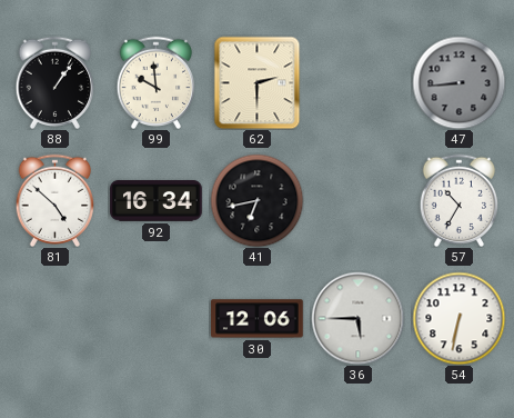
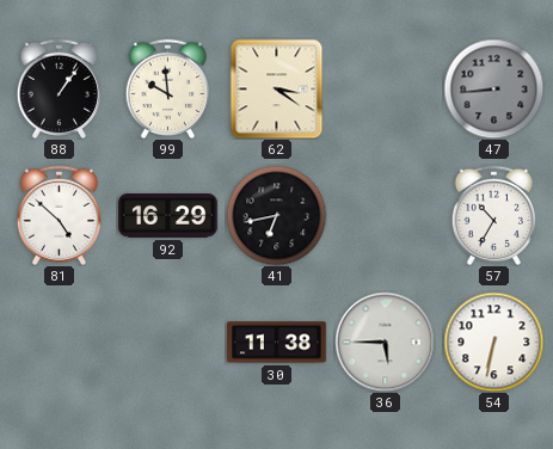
62: 2:30 -> 3:21
92: 16:34 -> 16:29
30: 12:06 -> 11:38
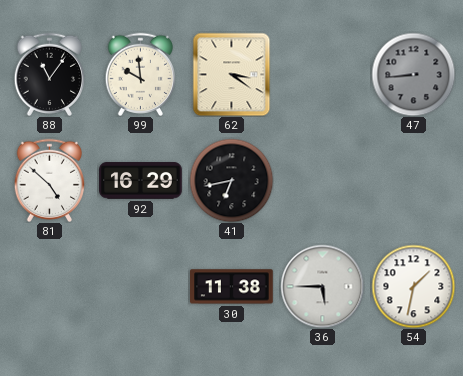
88: 1:06 -> 11:06
57: 10:35 -> none
54: 6:32 -> 1:32
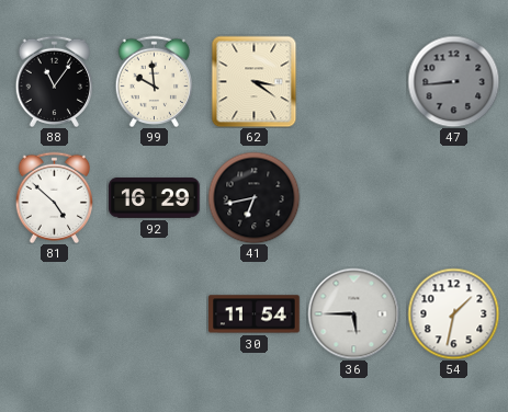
30: 11:38 -> 11:54
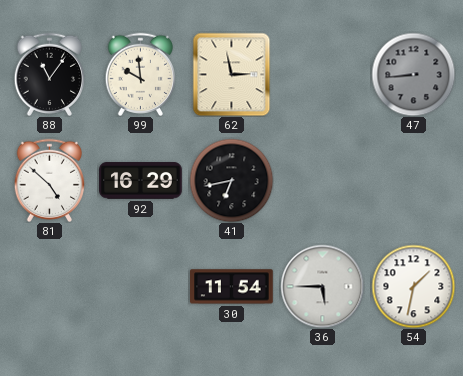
62: 3:21 -> 2:58
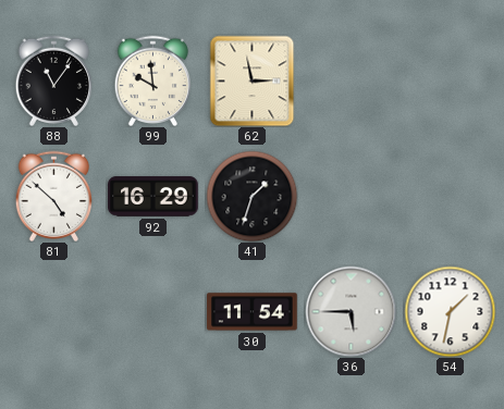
47: 8:44 -> none
41: 6:43 -> 1:33
